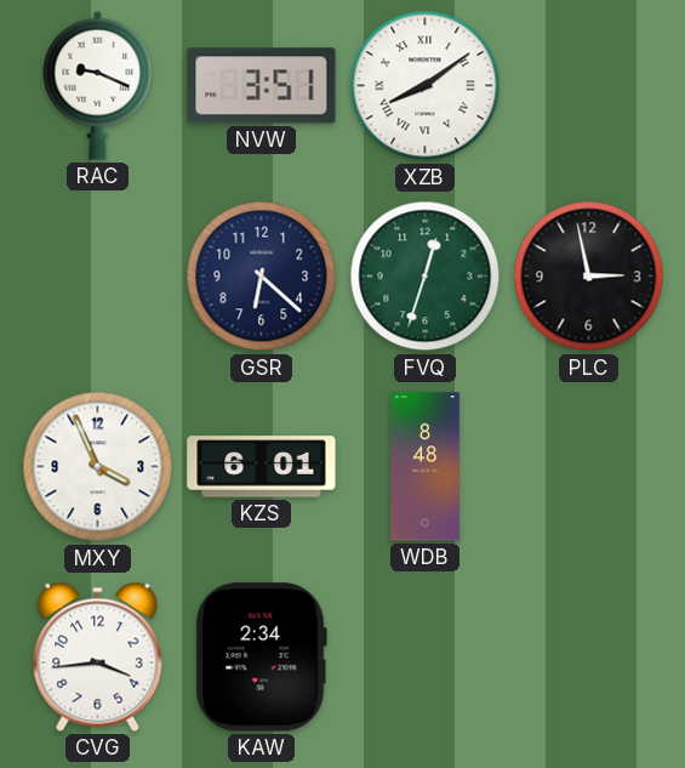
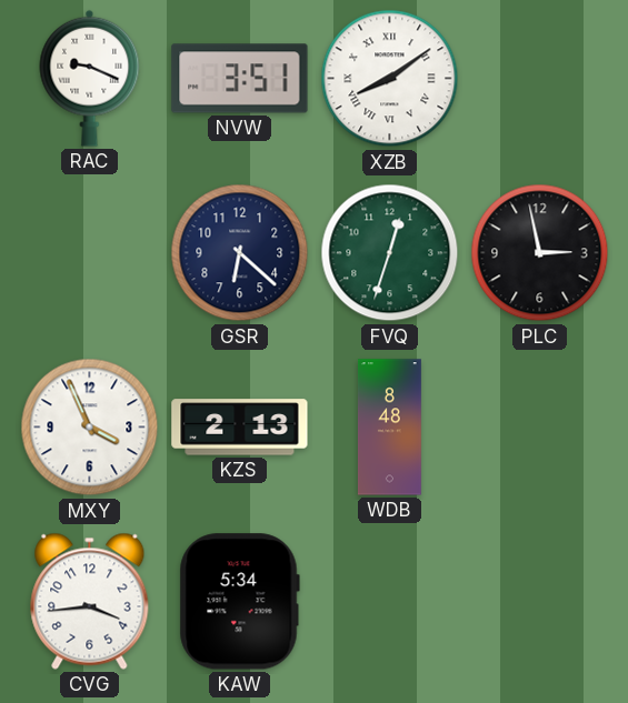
KZS: 6:01 -> 2:13
KAW: 2:34 -> 5:34
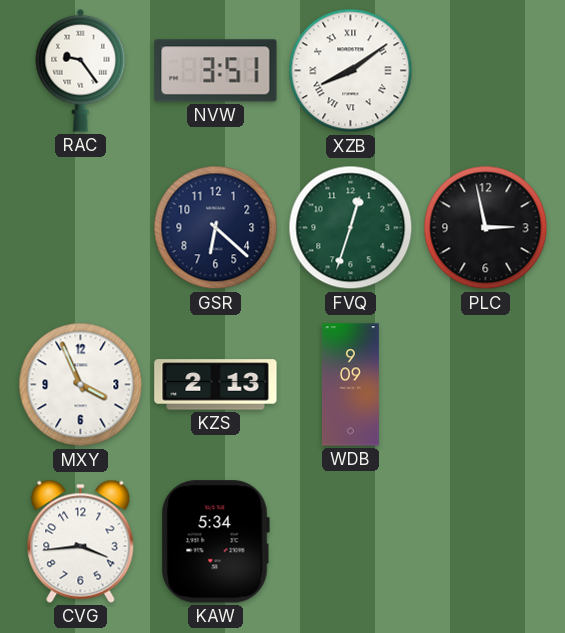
RAC: 9:19 -> 9:24
WDB: 8:48 -> 9:09
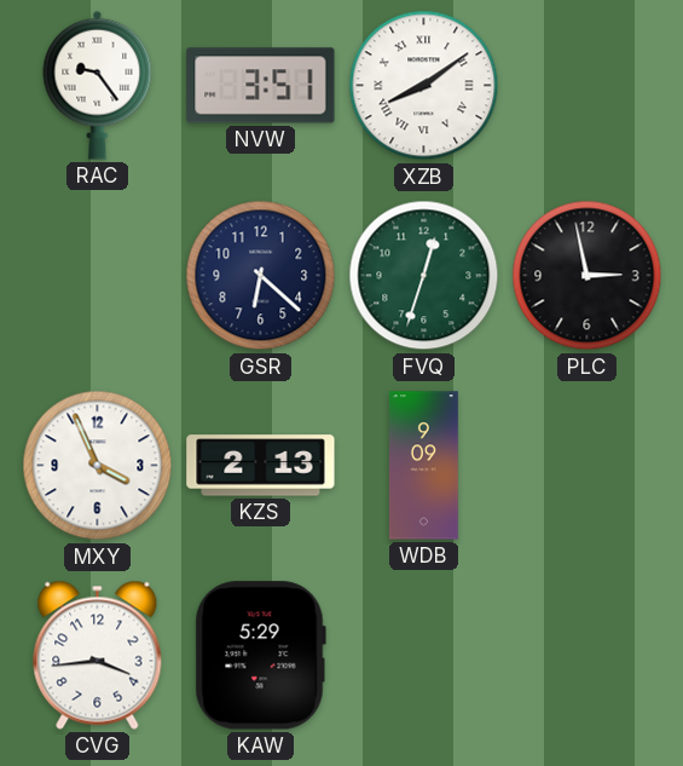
KAW: 5:34 -> 5:29
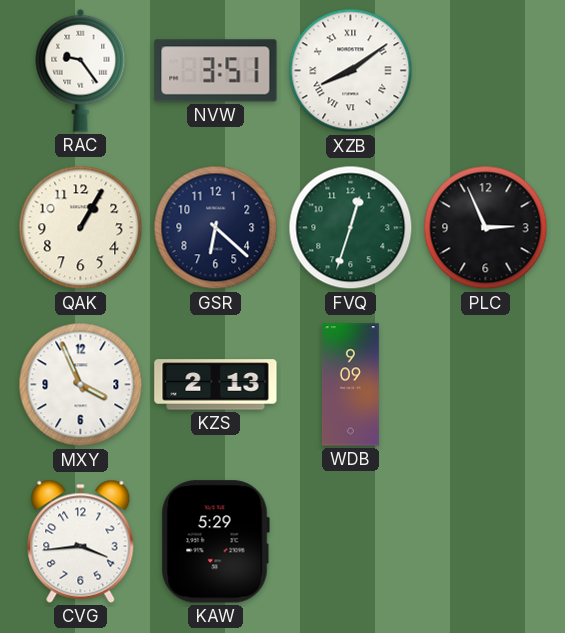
QAK: none -> 1:05
PLC: 2:58 -> 2:56
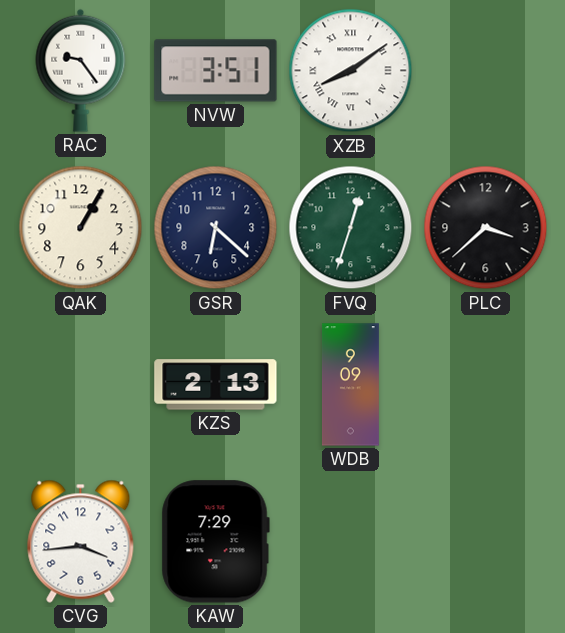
PLC: 2:56 -> 3:38
MXY: 3:56 -> none
KAW: 5:29 -> 7:29
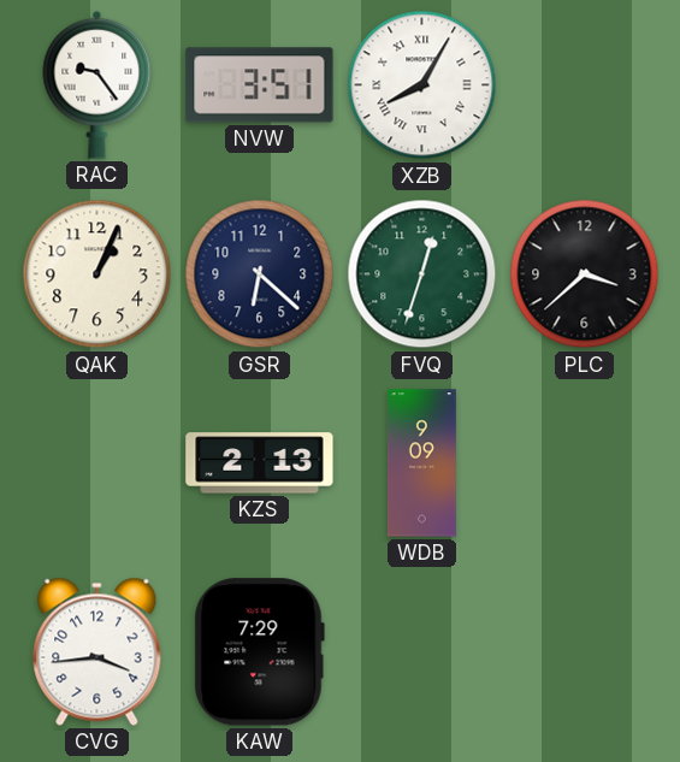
XZB: 8:09 -> 8:05
QAK: 1:05 -> 1:04
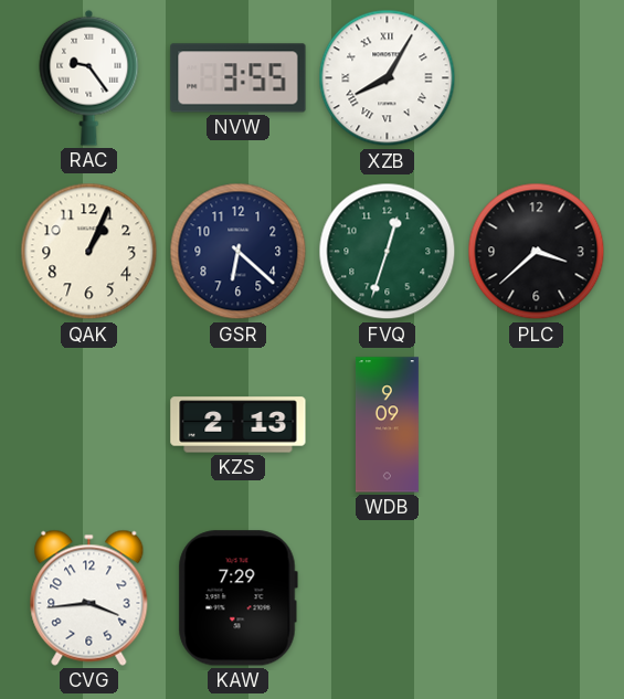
NVW: 3:51 -> 3:55
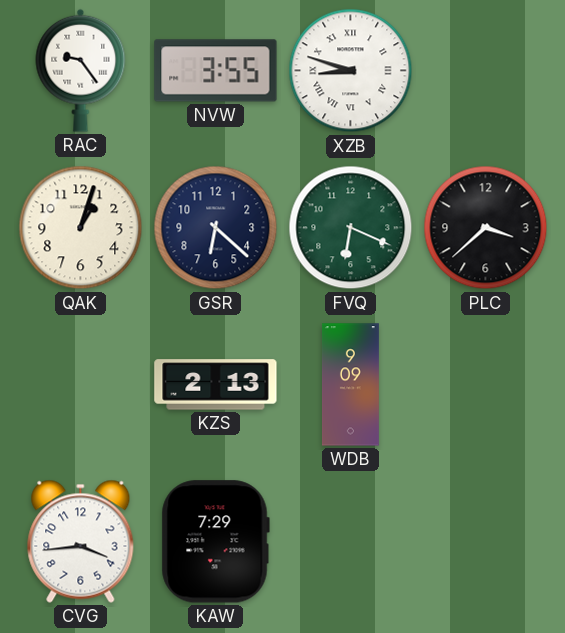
XZB: 8:05 -> 8:48
QAK: 1:04 -> 1:03
FVQ: 12:33 -> 6:19
